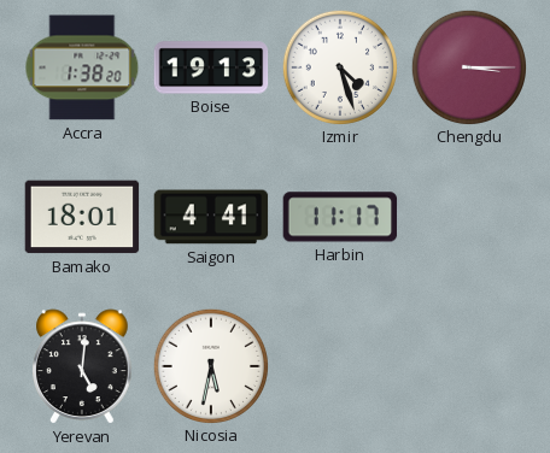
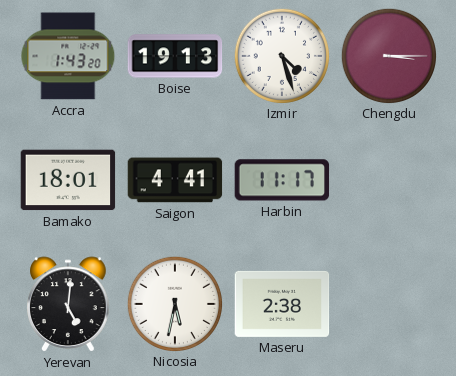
Accra: 1:38 -> 1:43
Maseru: none -> 2:38
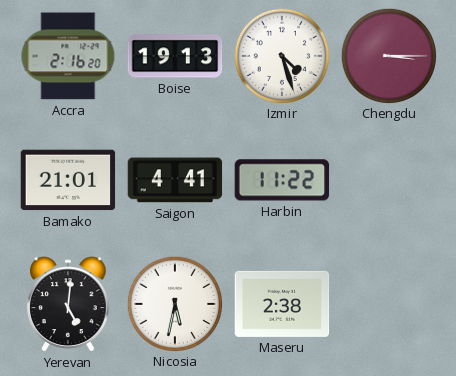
Accra: 1:43 -> 2:16
Bamako: 18:01 -> 21:01
Harbin: 11:17 -> 11:22
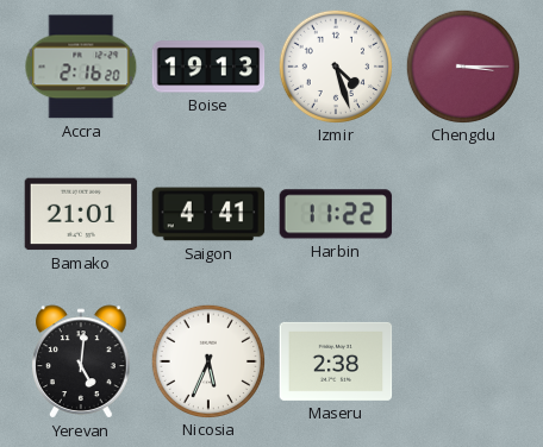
Nicosia: 5:32 -> 5:34
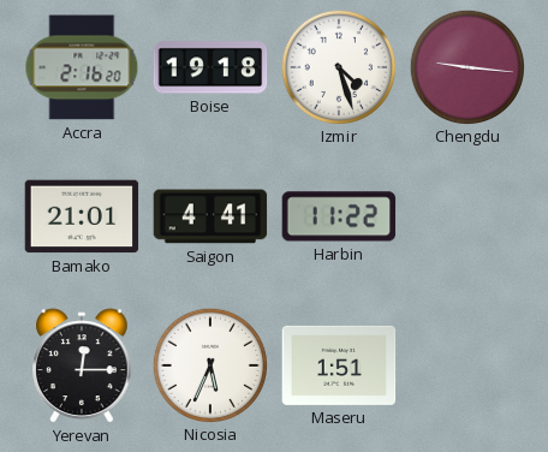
Boise: 19:13 -> 19:18
Chengdu: 3:15 -> 9:16
Yerevan: 5:01 -> 12:15
Maseru: 2:38 -> 1:51
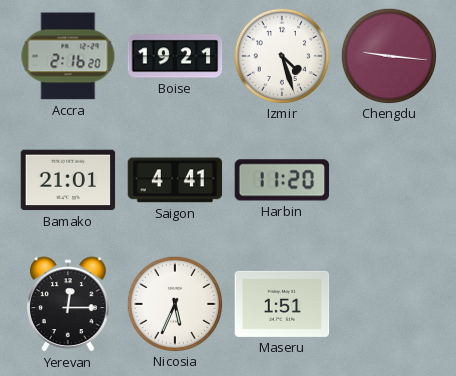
Boise: 19:18 -> 19:21
Harbin: 11:22 -> 11:20
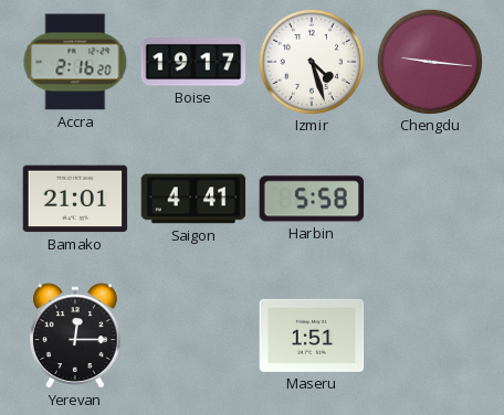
Boise: 19:21 -> 19:17
Harbin: 11:20 -> 5:58
Nicosia: 5:34 -> none
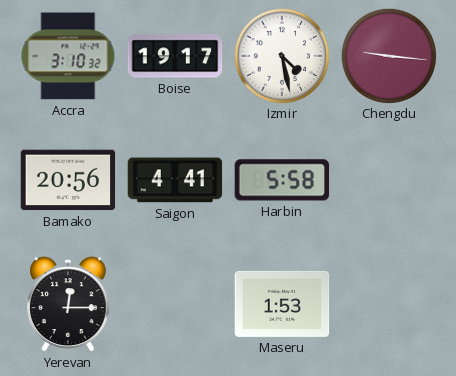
Accra: 2:16 -> 3:10
Izmir: 4:27 -> 4:28
Bamako: 21:01 -> 20:56
Maseru: 1:51 -> 1:53
